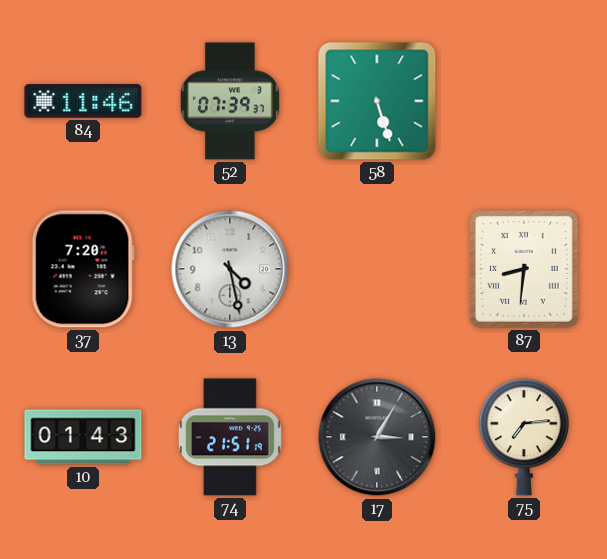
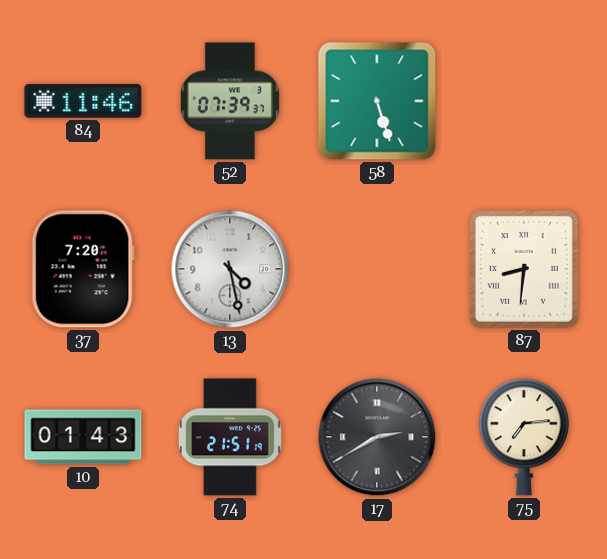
17: 3:05 -> 2:40
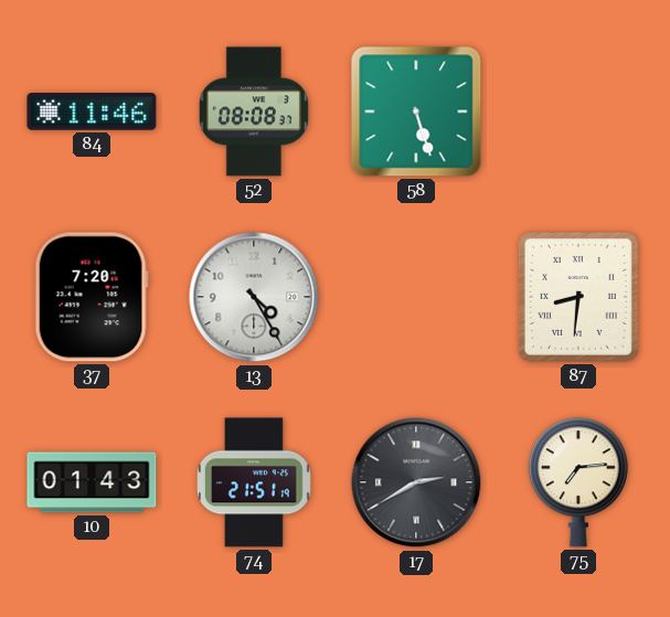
52: 07:39 -> 08:08
13: 4:28 -> 4:25
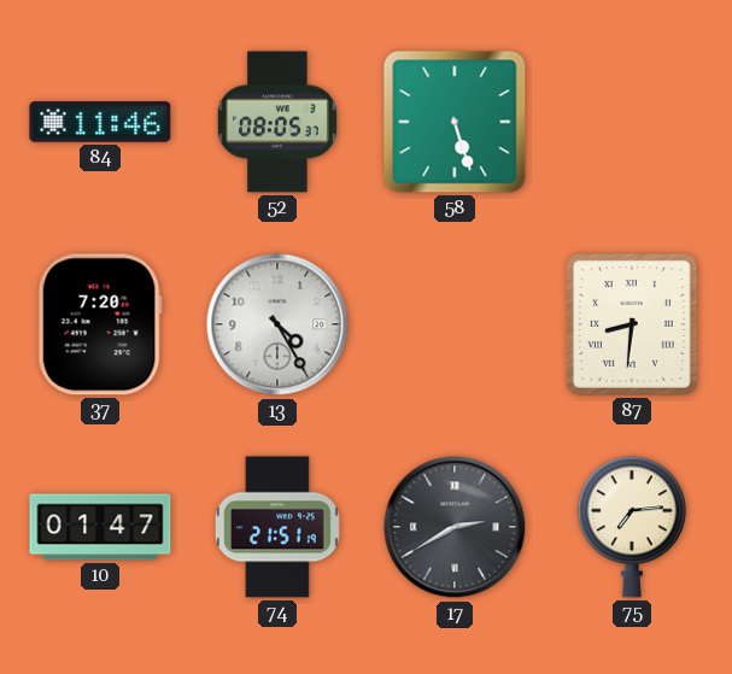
52: 08:08 -> 08:05
10: 01:43 -> 01:47
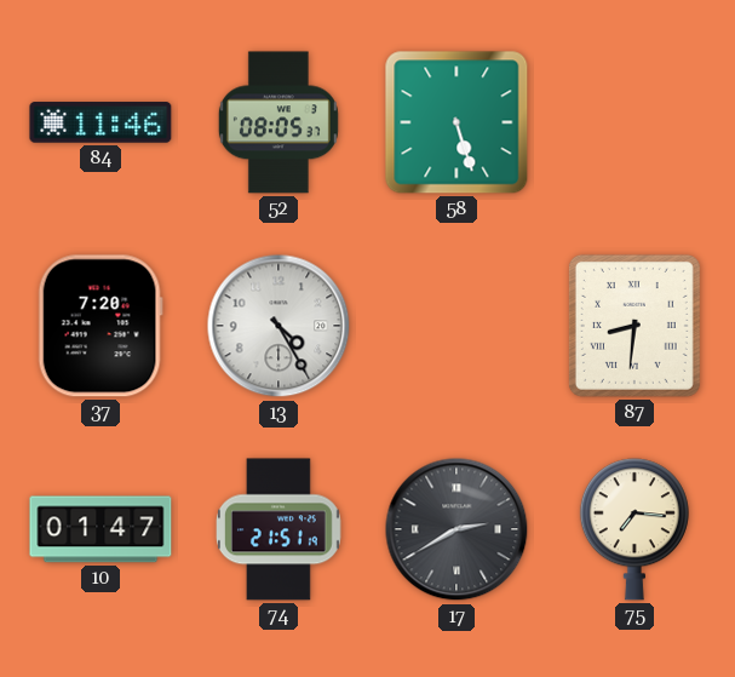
75: 7:14 -> 7:16
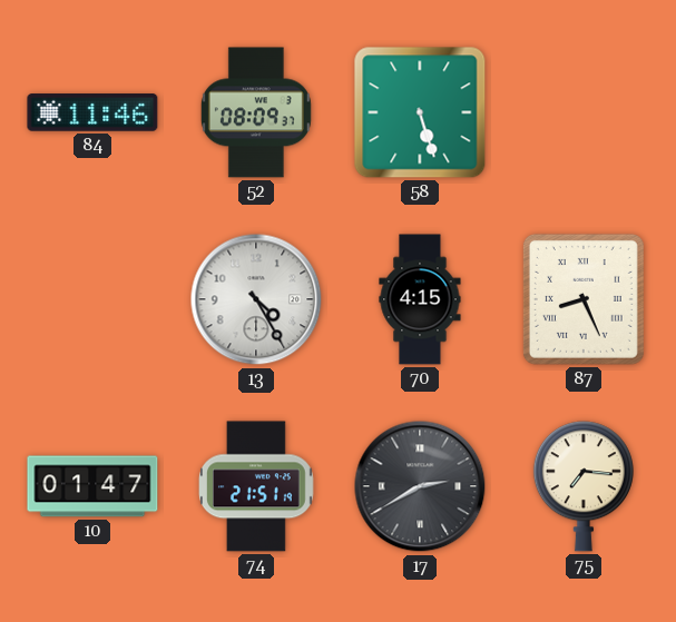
52: 08:05 -> 08:09
37: 7:20 -> none
70: none -> 4:15
87: 8:31 -> 8:26
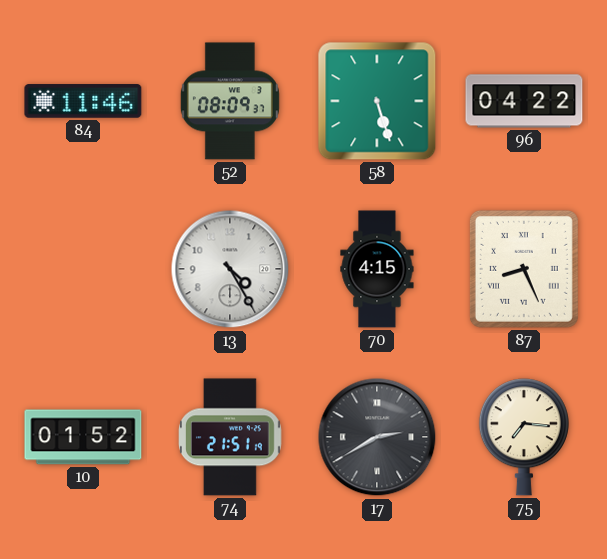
96: none -> 04:22
10: 01:47 -> 01:52
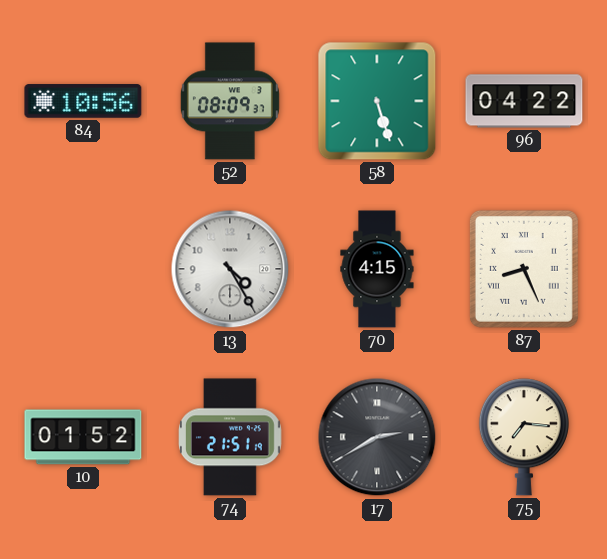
84: 11:46 -> 10:56
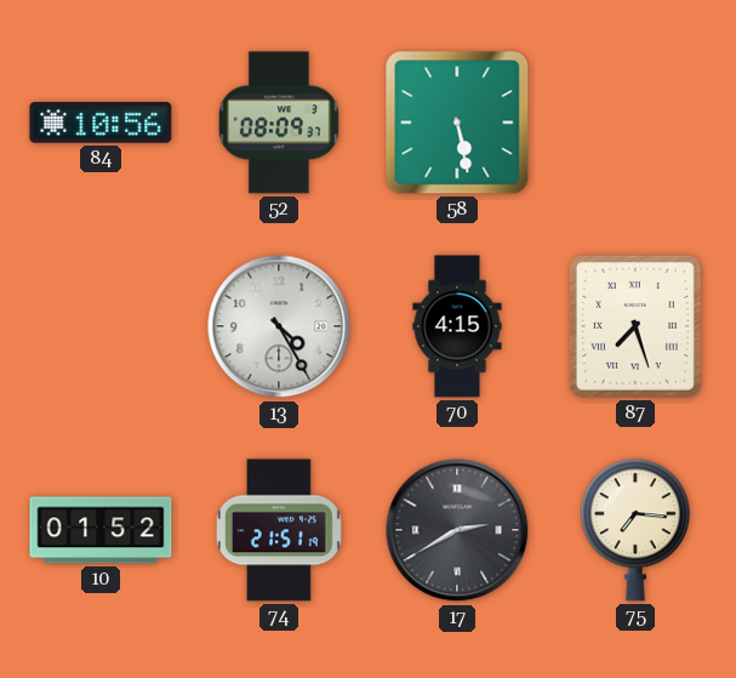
58: 5:27 -> 5:28
96: 04:22 -> none
87: 8:26 -> 7:27
